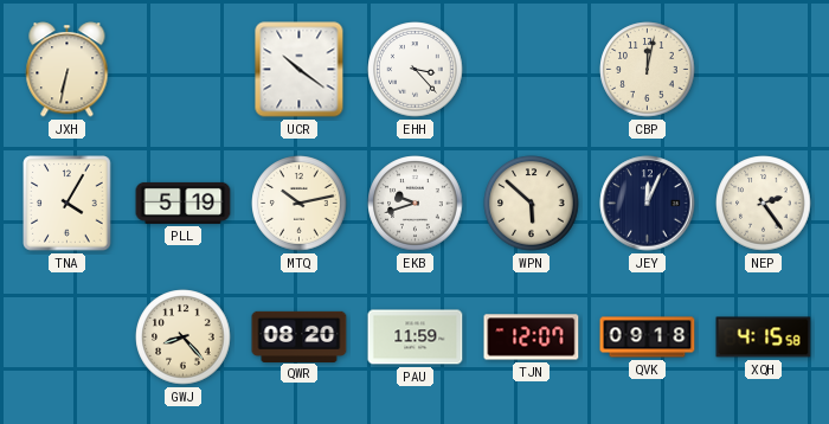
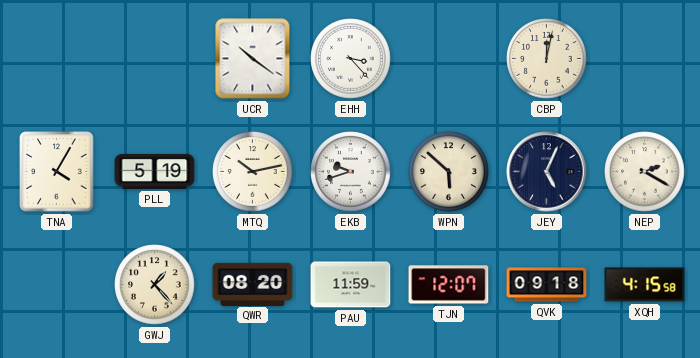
JXH: 6:32 -> none
JEY: 12:04 -> 5:04
NEP: 2:24 -> 2:20
GWJ: 8:23 -> 1:23
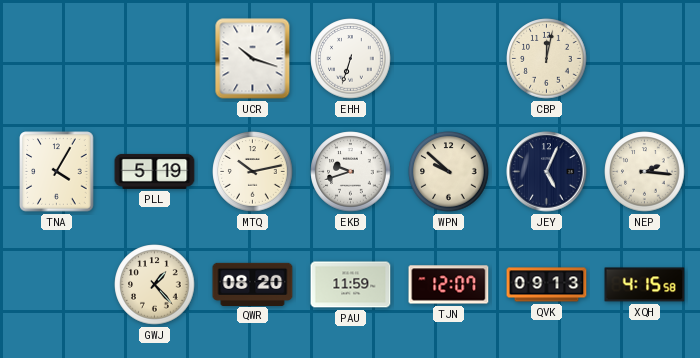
UCR: 10:21 -> 10:18
EHH: 3:23 -> 6:33
WPN: 5:52 -> 9:52
NEP: 2:20 -> 2:16
QVK: 09:18 -> 09:13
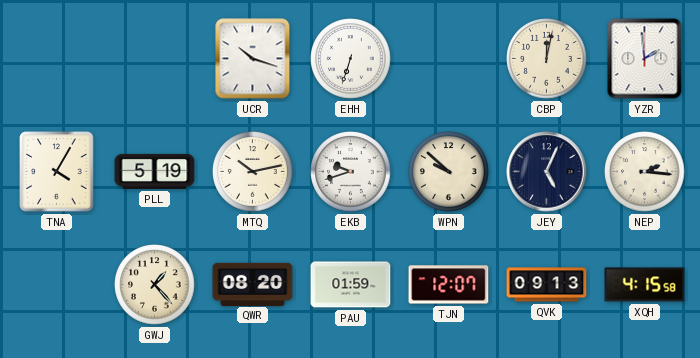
YZR: none -> 1:59
PAU: 11:59 -> 01:59
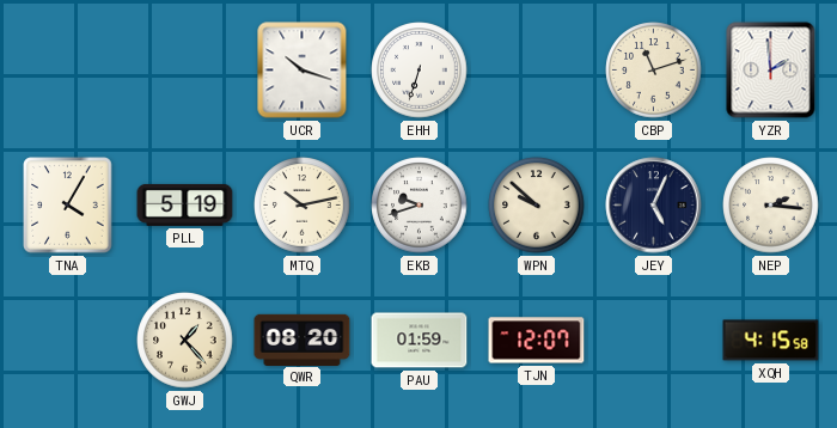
CBP: 12:02 -> 11:12
QVK: 09:13 -> none
